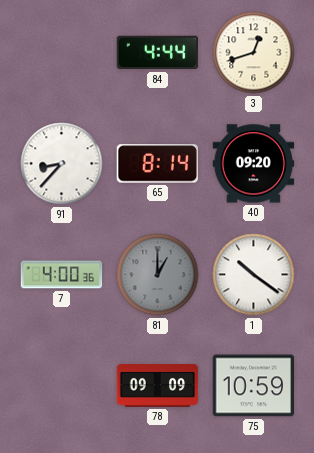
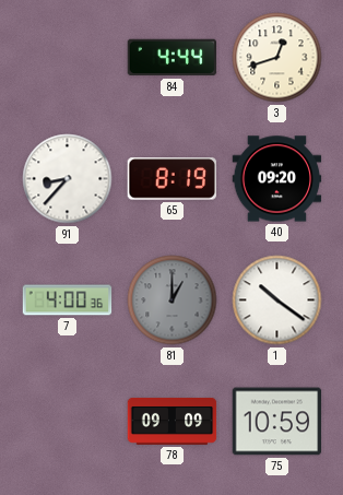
65: 8:14 -> 8:19
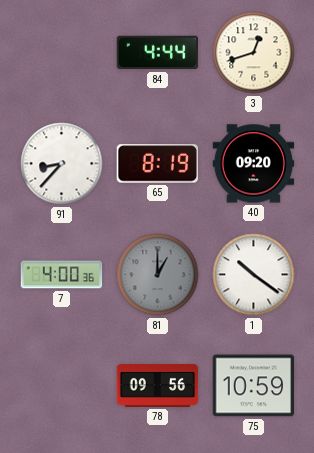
78: 09:09 -> 09:56
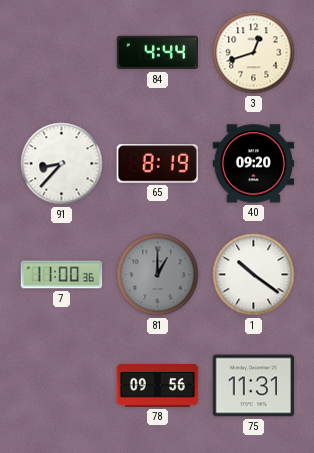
7: 4:00 -> 11:00
75: 10:59 -> 11:31
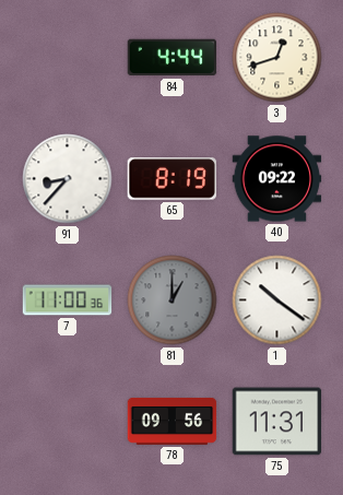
40: 09:20 -> 09:22
